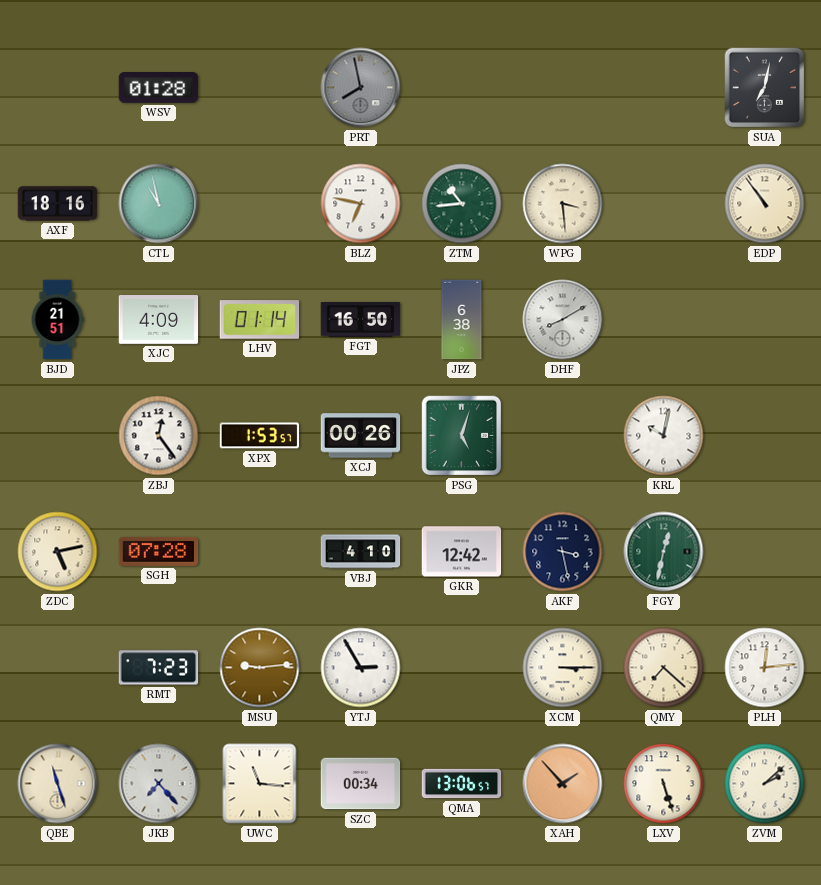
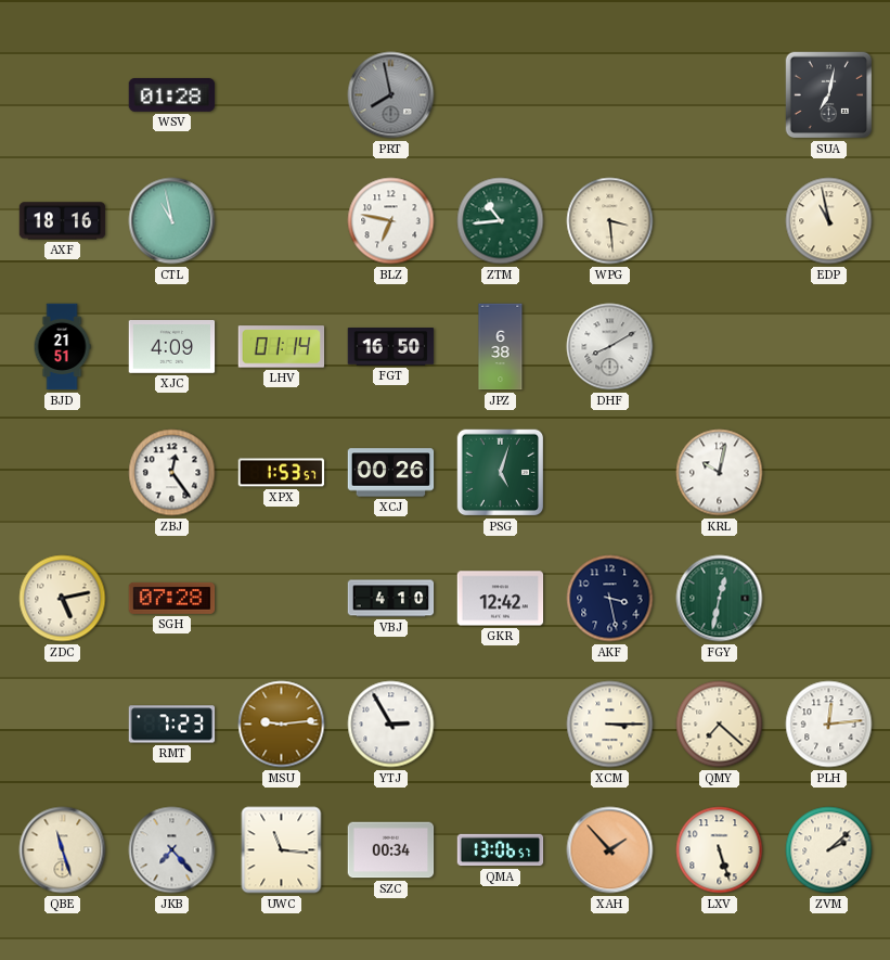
EDP: 10:54 -> 10:58
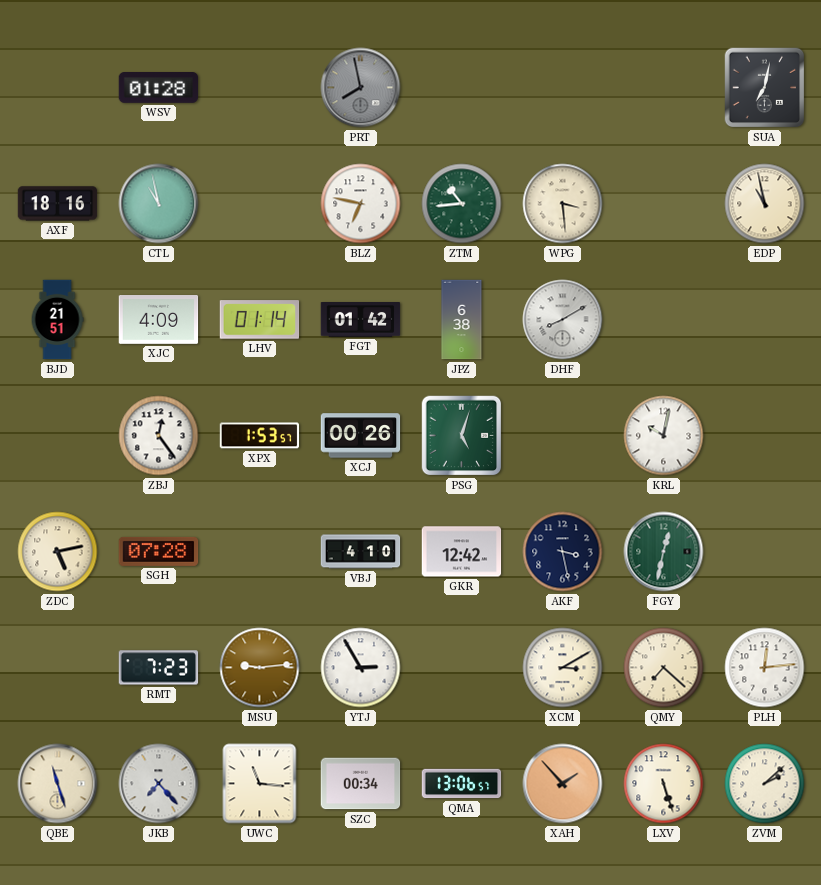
FGT: 16:50 -> 01:42
XCM: 3:15 -> 3:10
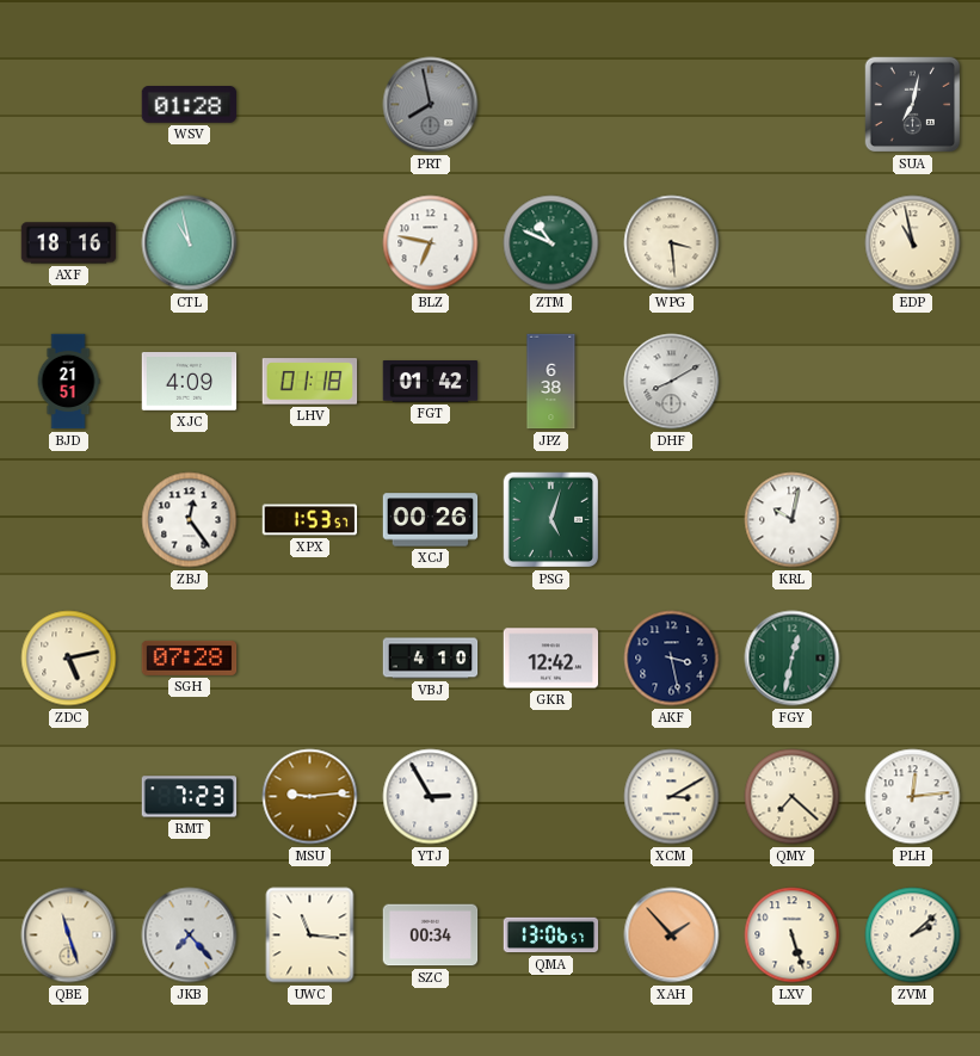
ZTM: 10:44 -> 10:49
LHV: 01:14 -> 01:18
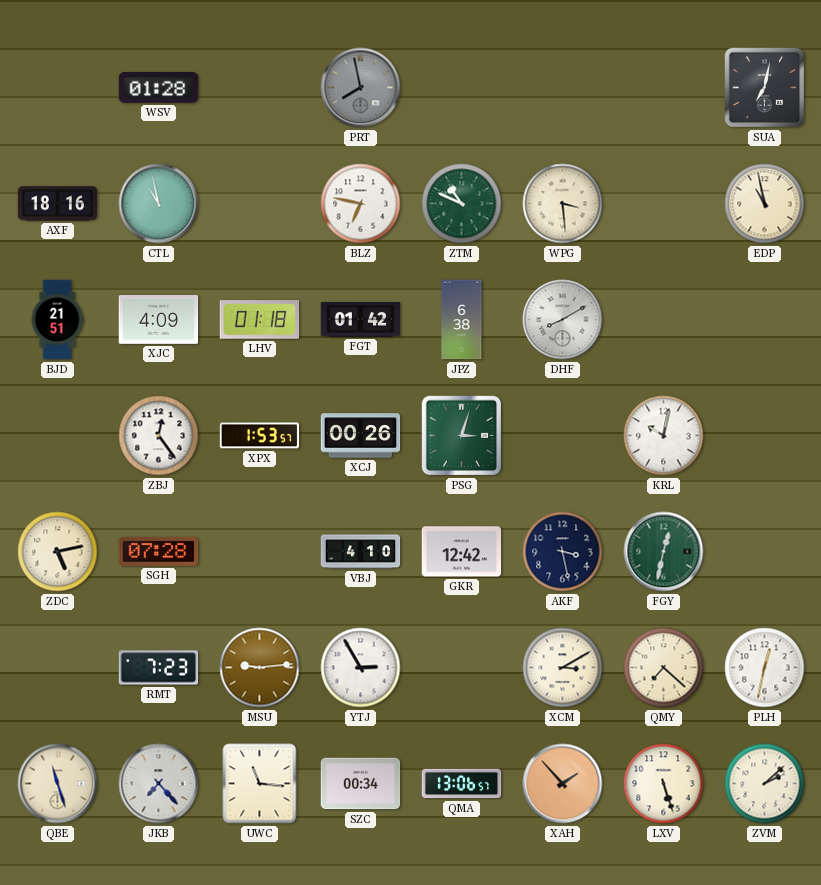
PSG: 5:03 -> 3:03
PLH: 12:14 -> 12:32
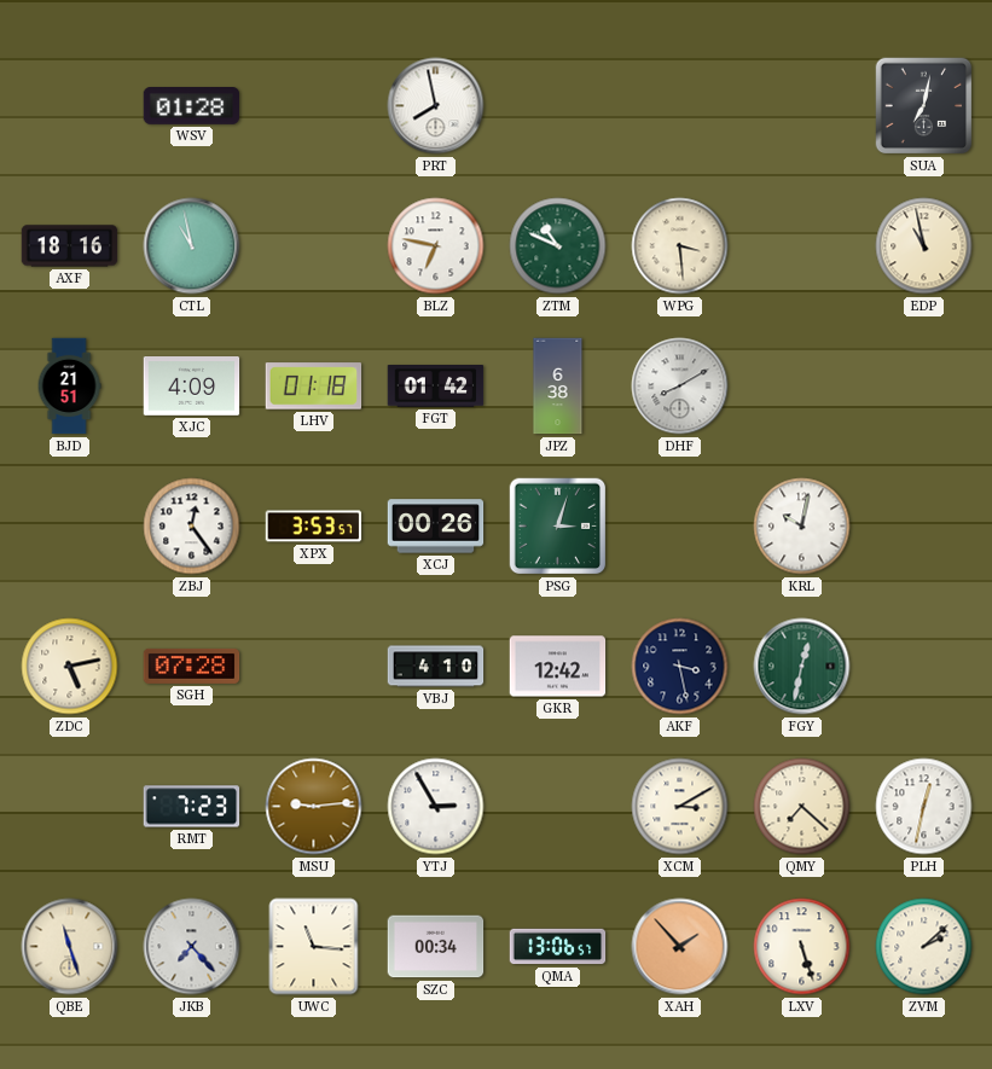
PRT dial: grey -> white
XPX: 1:53 -> 3:53
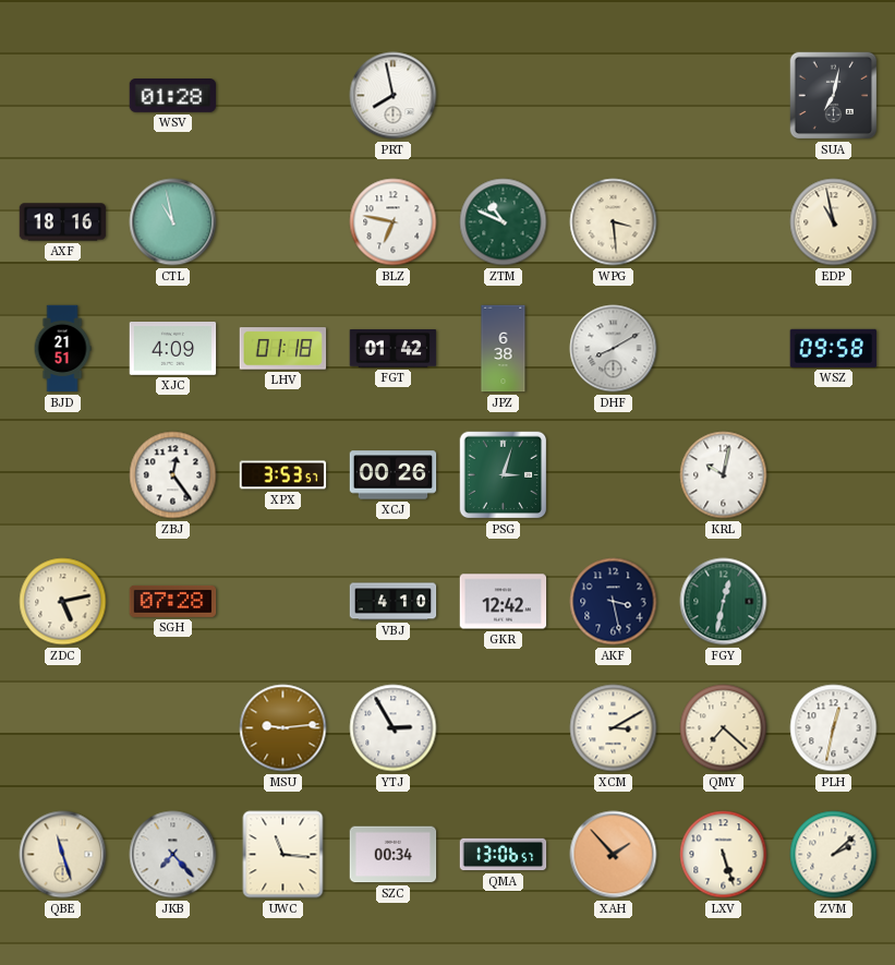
WSZ: none -> 09:58
RMT: 7:23 -> none
